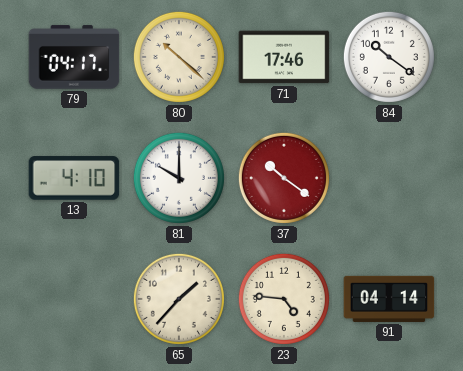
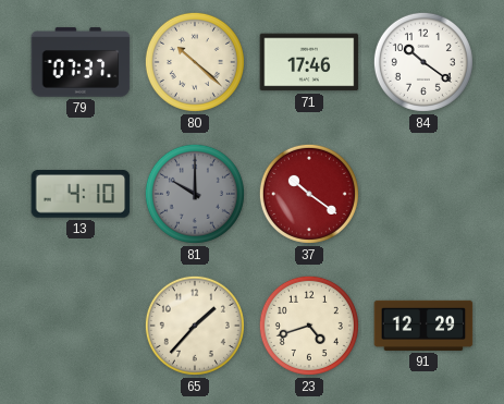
79: 04:17 -> 07:37
81 dial: white -> grey
23: 4:46 -> 4:42
91: 04:14 -> 12:29
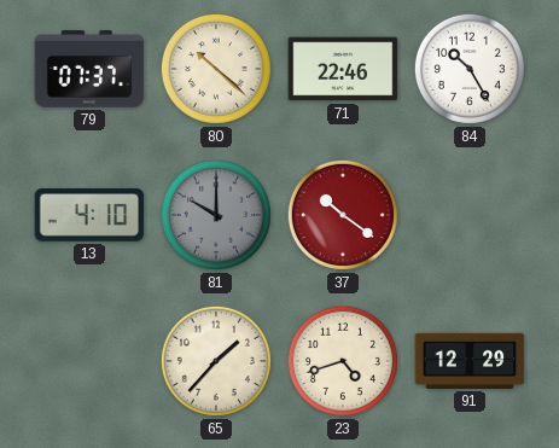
71: 17:46 -> 22:46
84: 10:21 -> 10:25
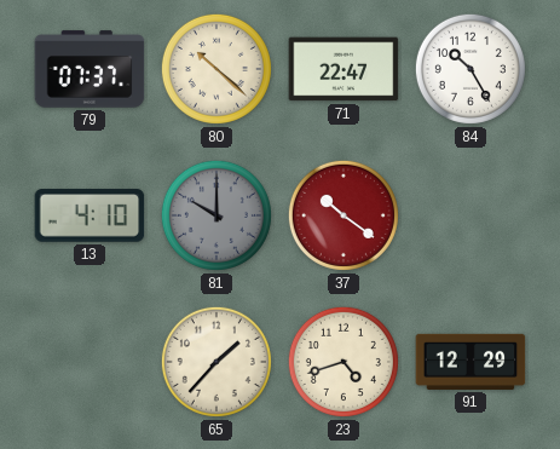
71: 22:46 -> 22:47
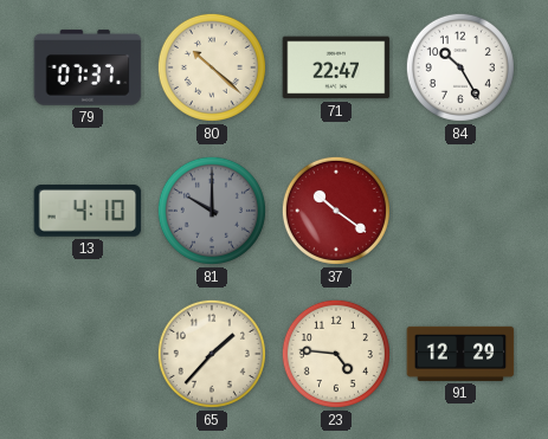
23: 4:42 -> 4:46
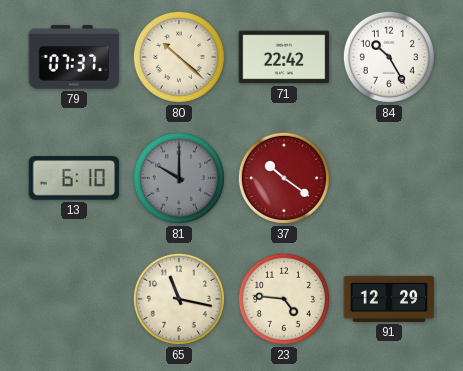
71: 22:47 -> 22:42
13: 4:10 -> 6:10
65: 1:37 -> 11:17
